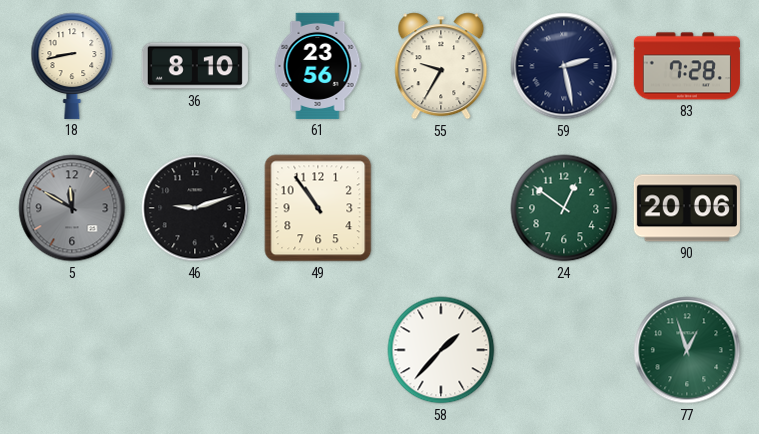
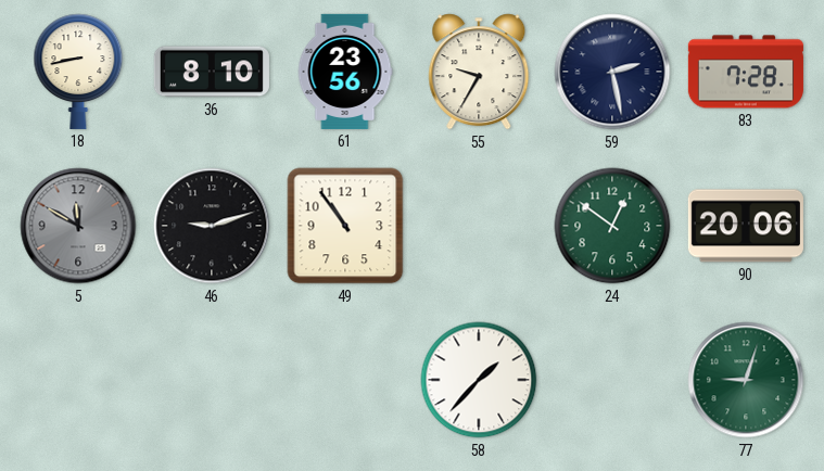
77: 12:57 -> 9:03
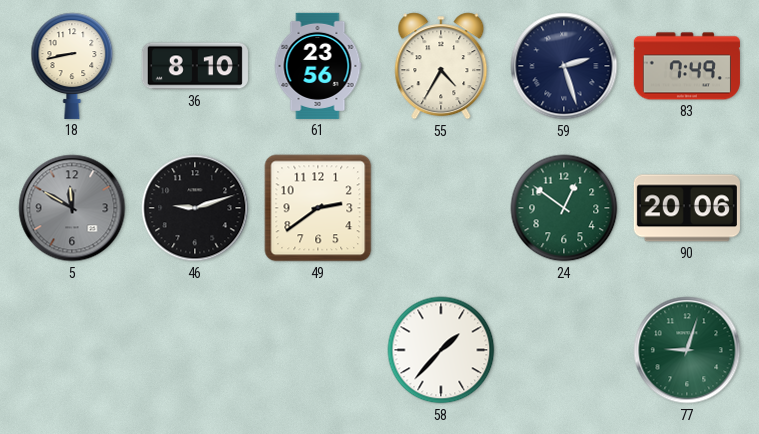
55: 9:35 -> 4:35
59: 2:28 -> 2:27
83: 7:28 -> 7:49
49: 10:54 -> 2:39
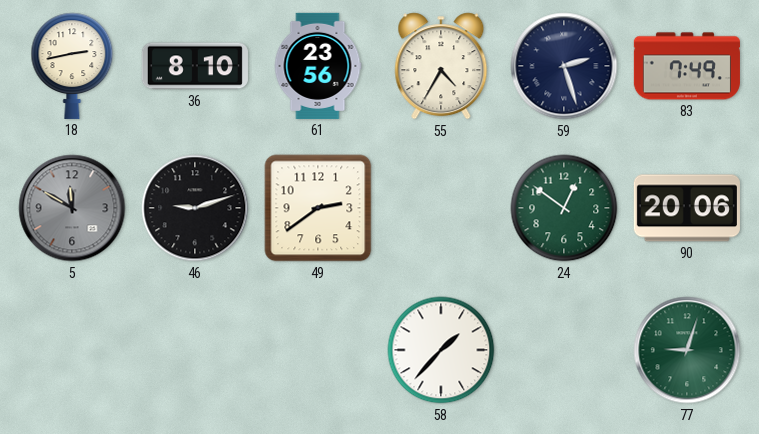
18: 8:43 -> 2:43
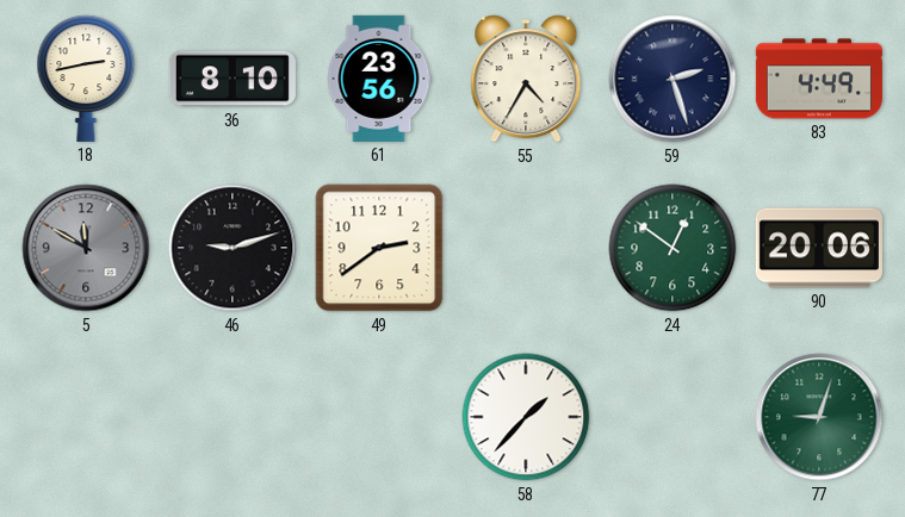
83: 7:49 -> 4:49
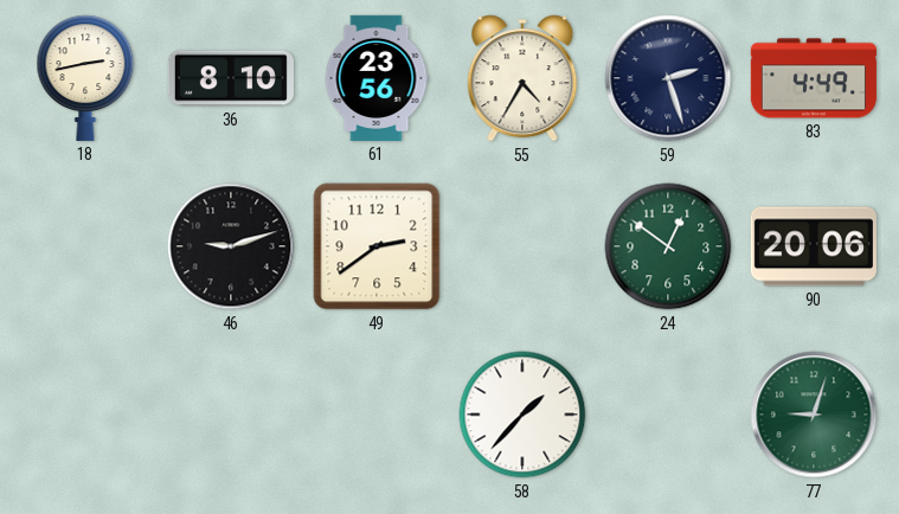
5: 11:50 -> none
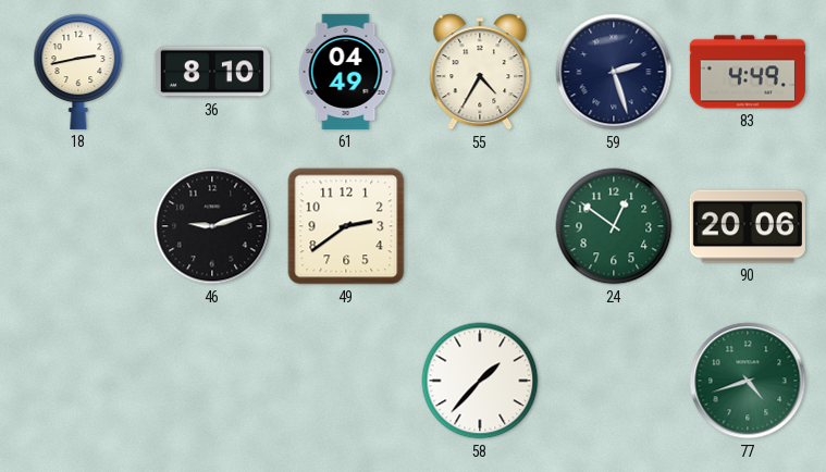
61: 23:56 -> 04:49
77: 9:03 -> 4:42
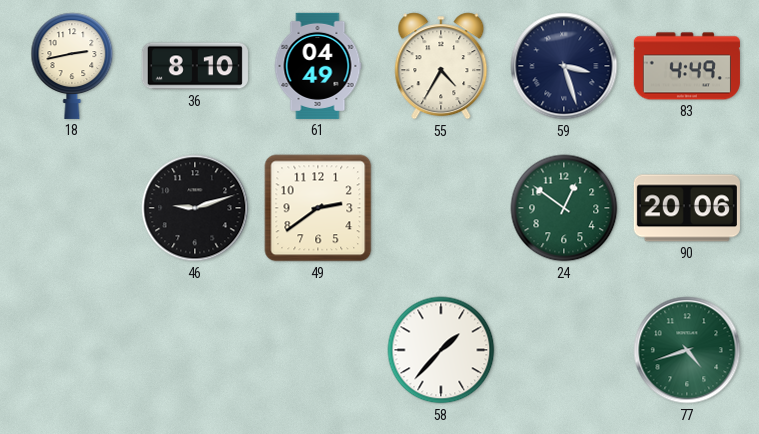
59: 2:27 -> 3:27
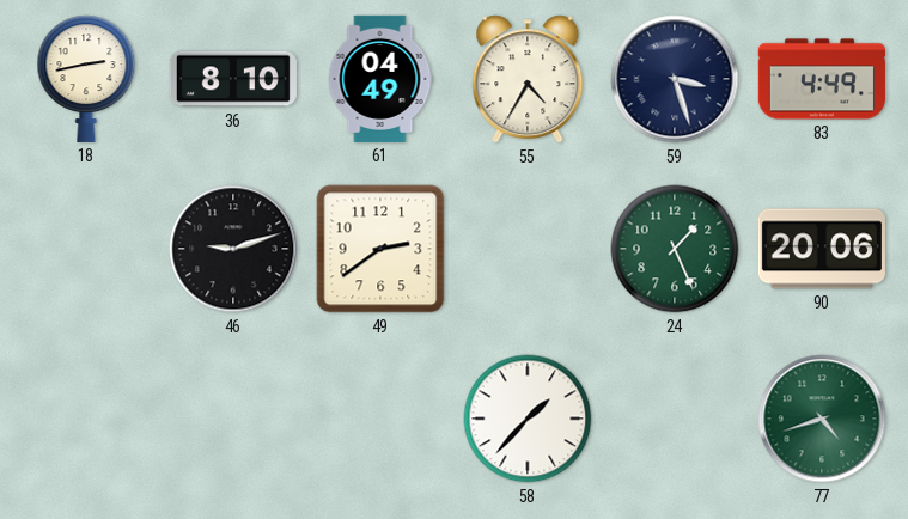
24: 12:51 -> 1:26
